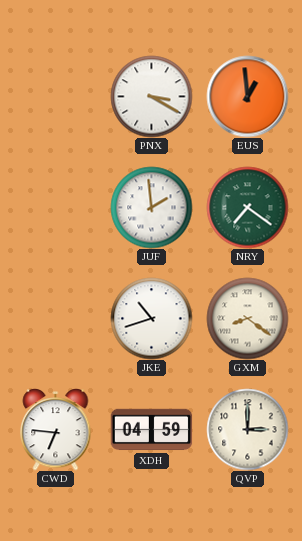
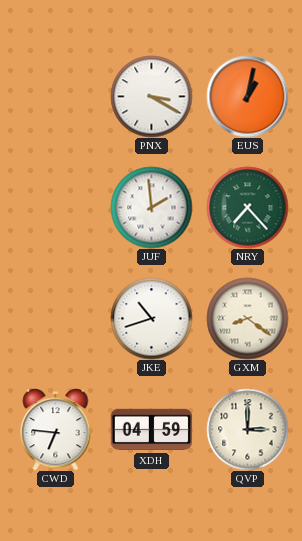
EUS: 12:59 -> 1:02
NRY: 7:21 -> 7:23
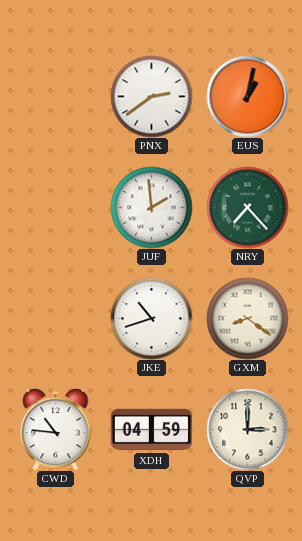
PNX: 3:20 -> 2:39
CWD: 6:46 -> 10:46
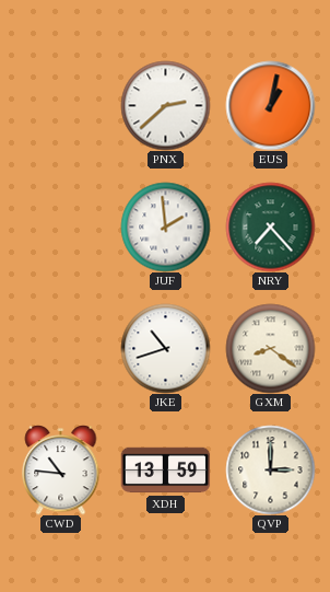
PNX: 2:39 -> 2:38
XDH: 04:59 -> 13:59
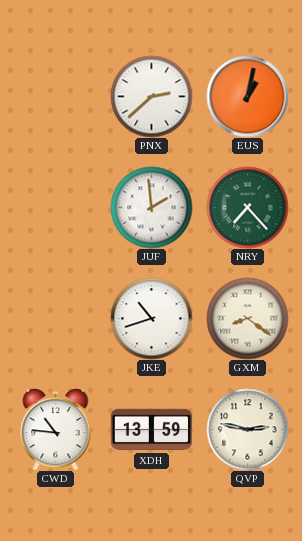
QVP: 3:00 -> 2:47
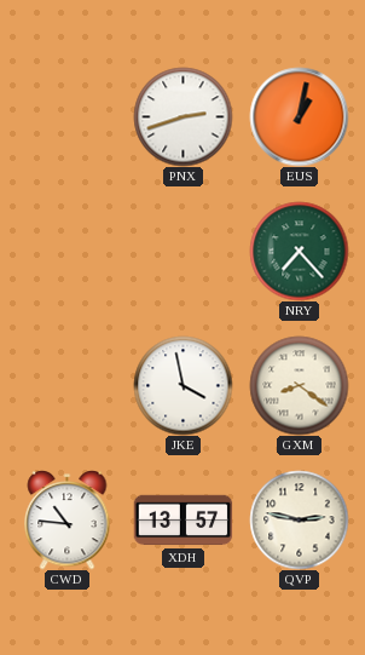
PNX: 2:38 -> 2:42
JUF: 1:59 -> none
JKE: 10:42 -> 3:58
XDH: 13:59 -> 13:57
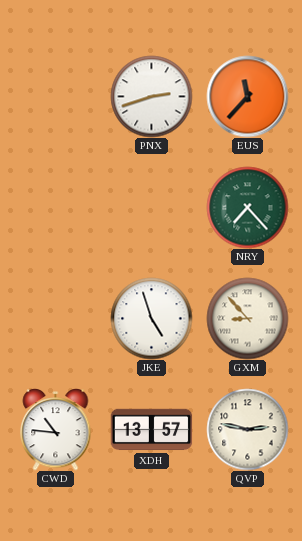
EUS: 1:02 -> 11:37
JKE: 3:58 -> 4:57
GXM: 8:21 -> 8:53
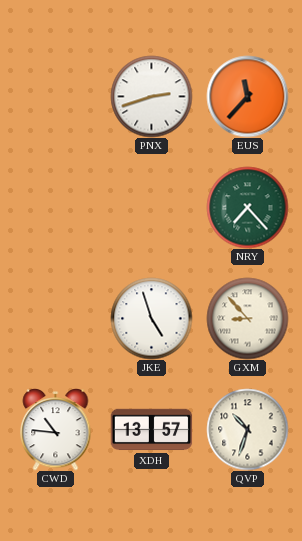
QVP: 2:47 -> 10:33
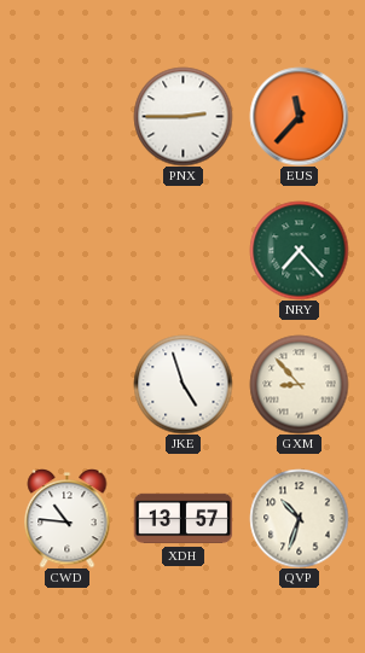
PNX: 2:42 -> 2:45
